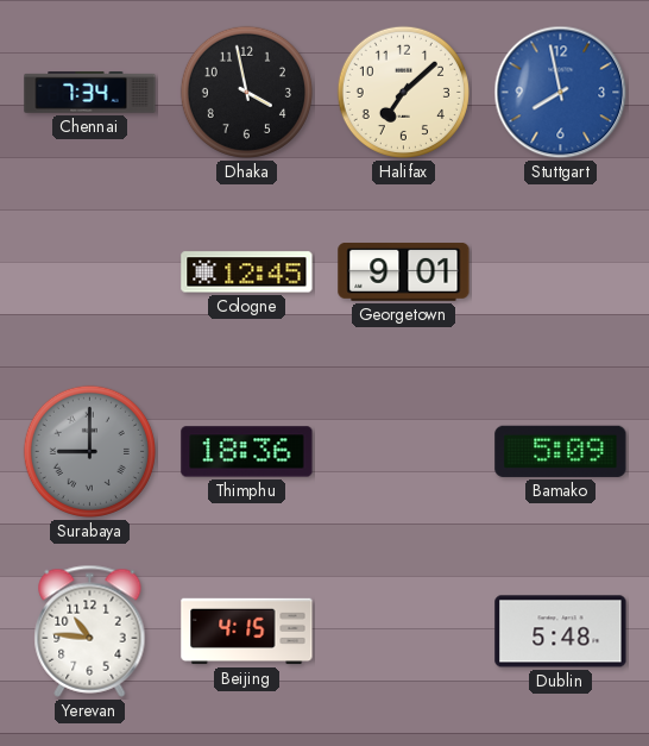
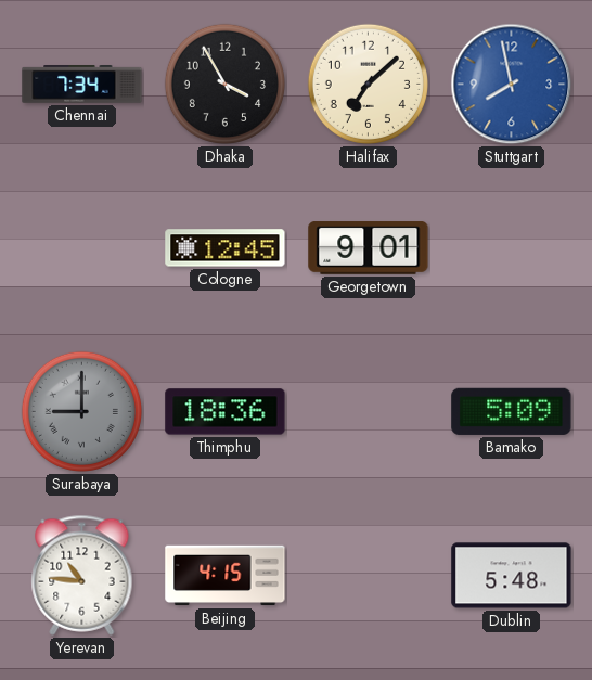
Dhaka: 3:58 -> 3:55
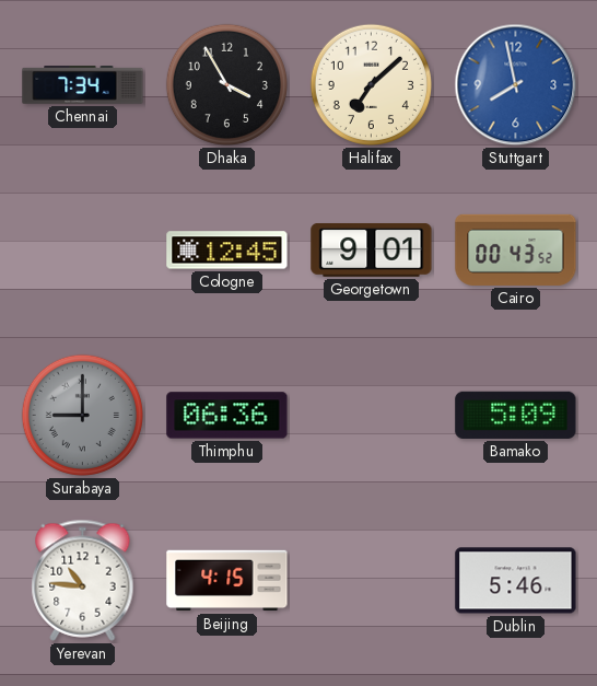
Cairo: none -> 00:43
Thimphu: 18:36 -> 06:36
Dublin: 5:48 -> 5:46
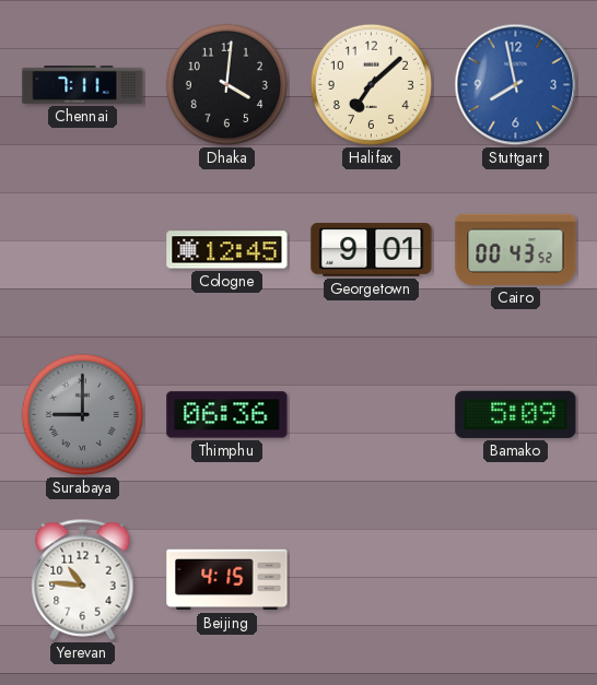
Chennai: 7:34 -> 7:11
Dhaka: 3:55 -> 4:01
Dublin: 5:46 -> none
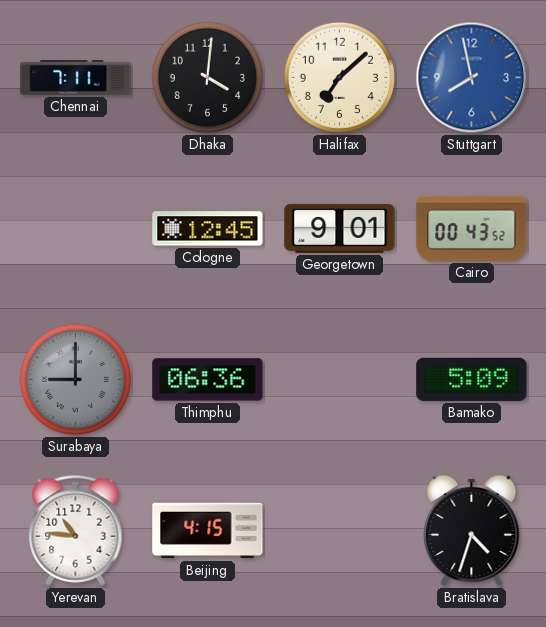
Bratislava: none -> 4:33
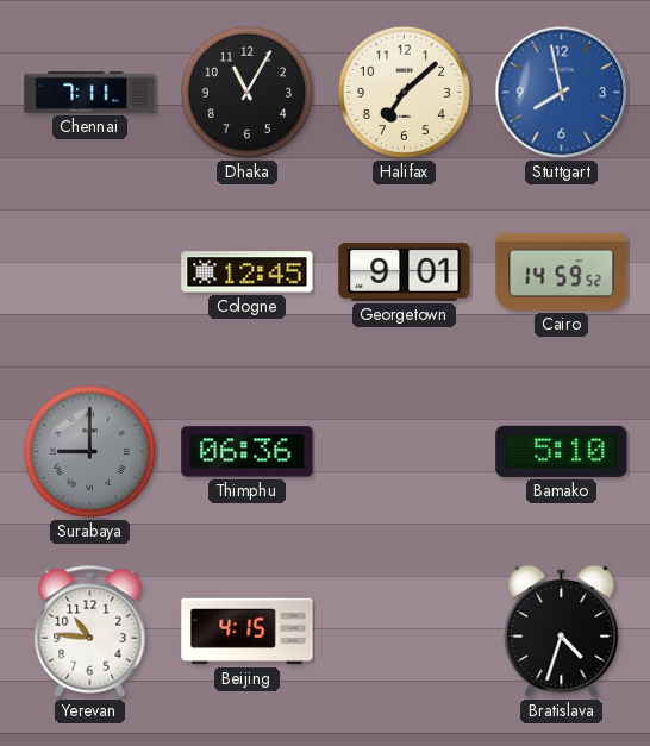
Dhaka: 4:01 -> 11:05
Cairo: 00:43 -> 14:59
Bamako: 5:09 -> 5:10
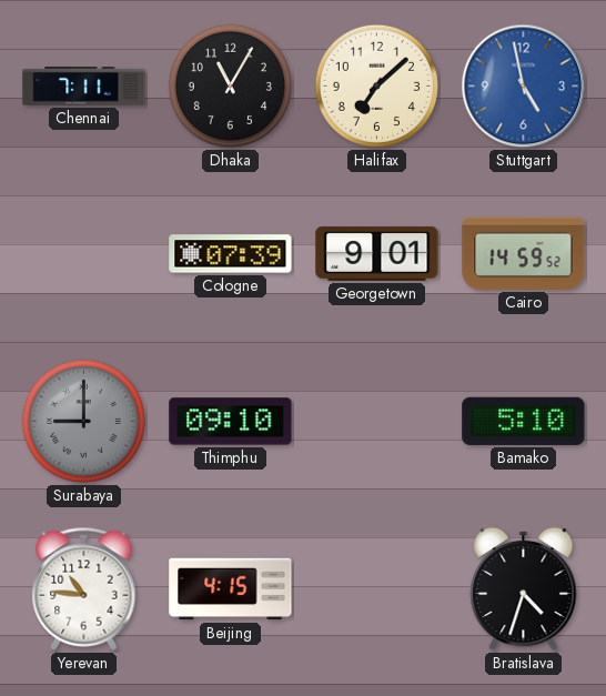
Stuttgart: 7:58 -> 4:58
Cologne: 12:45 -> 07:39
Thimphu: 06:36 -> 09:10
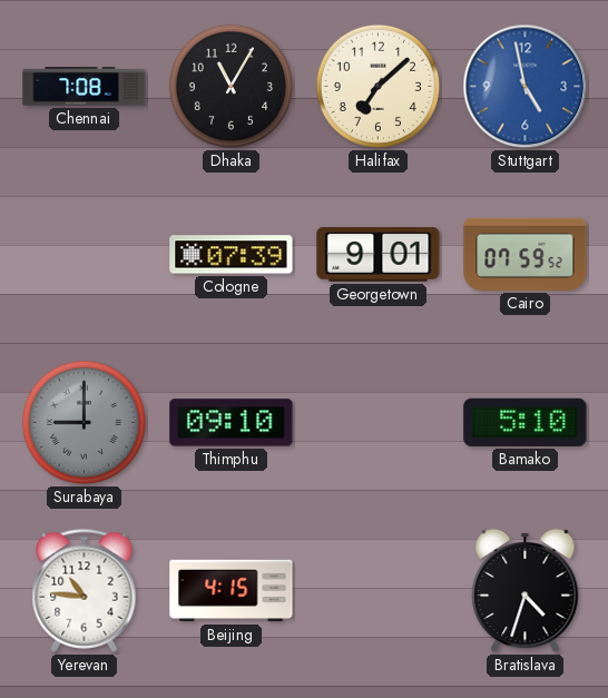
Chennai: 7:11 -> 7:08
Cairo: 14:59 -> 07:59
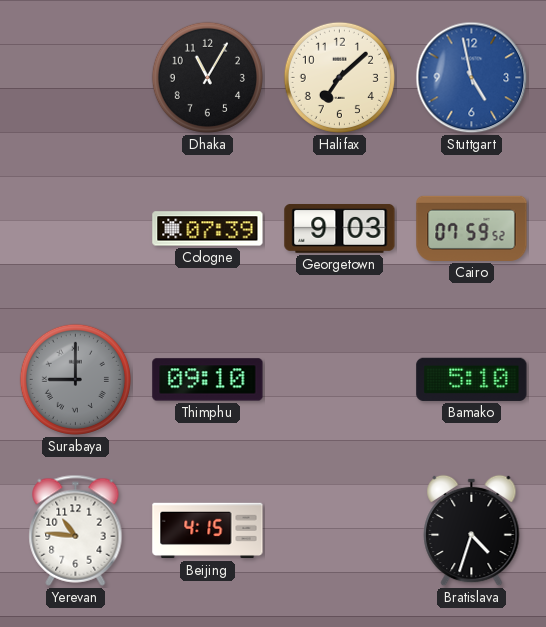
Chennai: 7:08 -> none
Georgetown: 9:01 -> 9:03
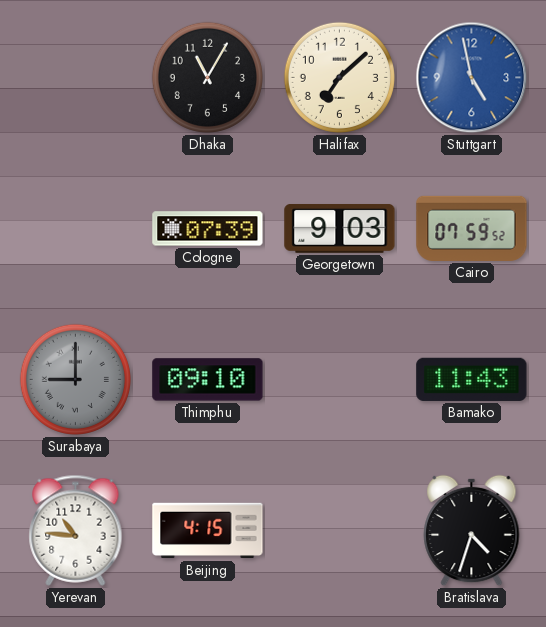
Bamako: 5:10 -> 11:43
